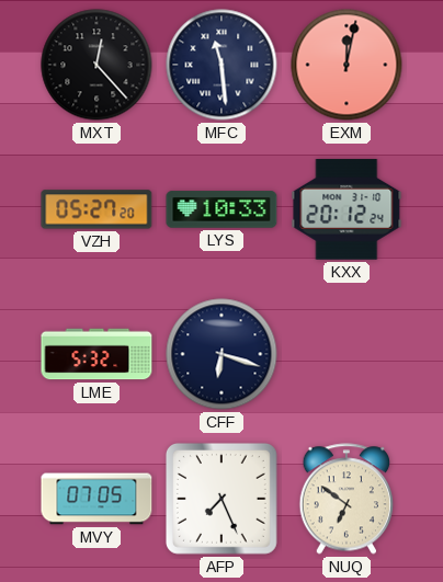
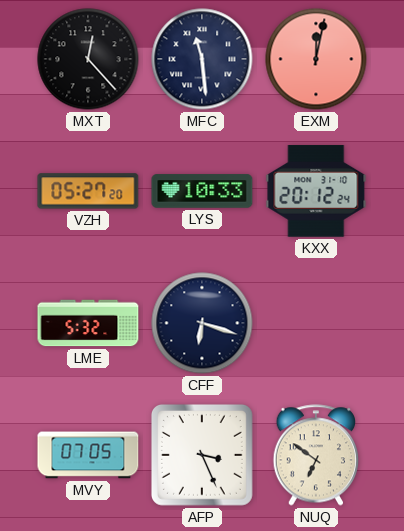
AFP: 7:26 -> 3:26
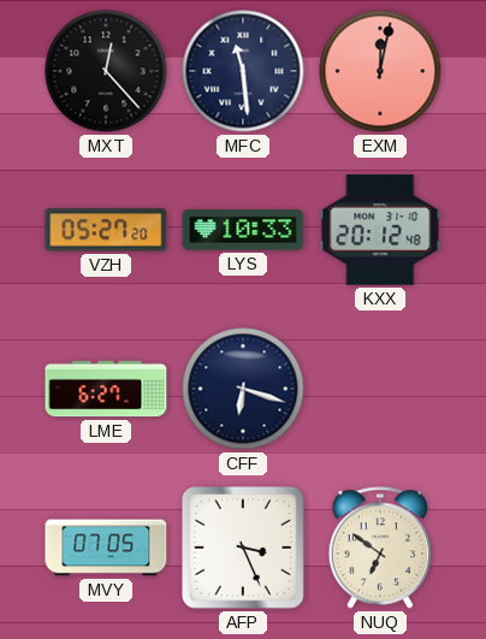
KXX: 20:12:24 -> 20:12:48
LME: 5:32 -> 6:27
